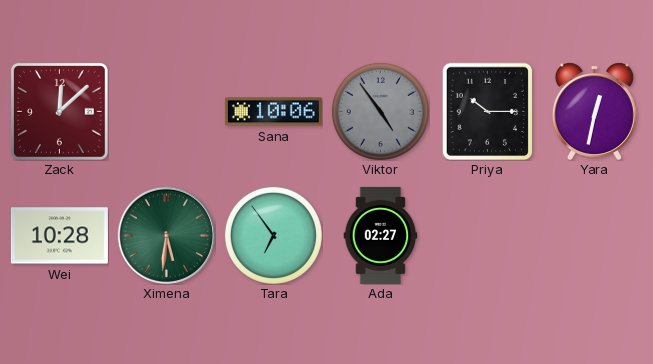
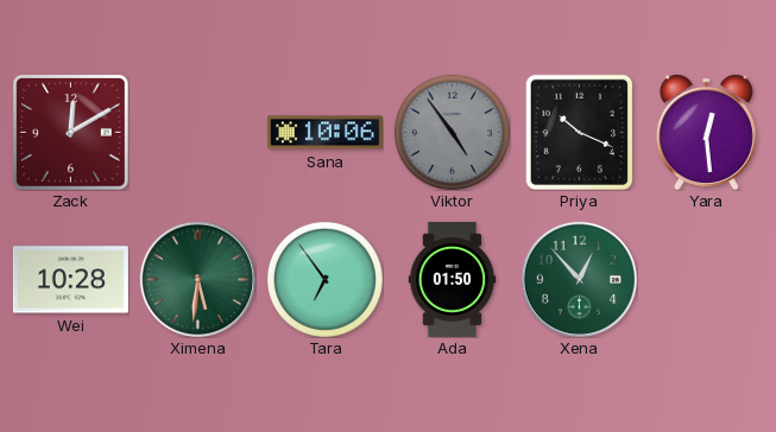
Zack: 12:08 -> 12:10
Priya: 10:15 -> 10:19
Yara: 12:32 -> 12:29
Ada: 02:27 -> 01:50
Xena: none -> 12:53
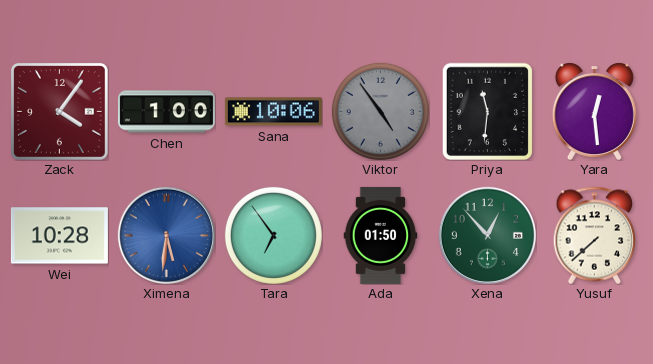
Zack: 12:10 -> 4:06
Chen: none -> 1:00
Priya: 10:19 -> 11:31
Ximena dial: green -> blue
Yusuf: none -> 7:38
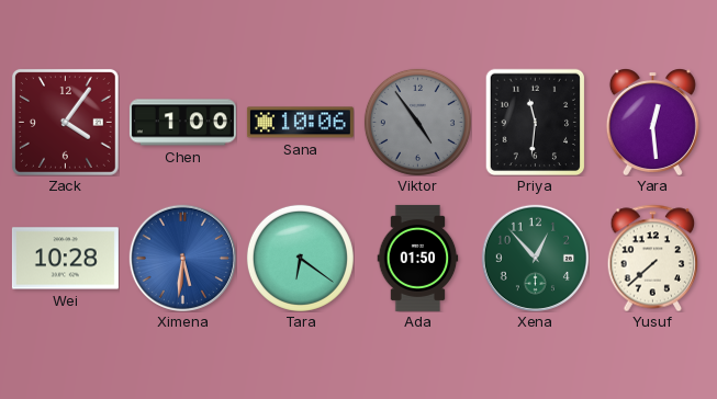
Tara: 6:54 -> 6:21
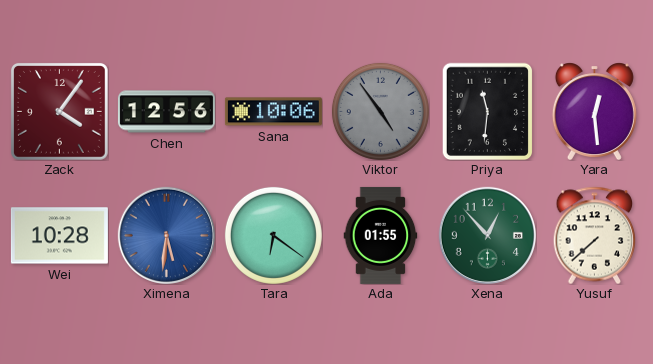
Chen: 1:00 -> 12:56
Ada: 01:50 -> 01:55
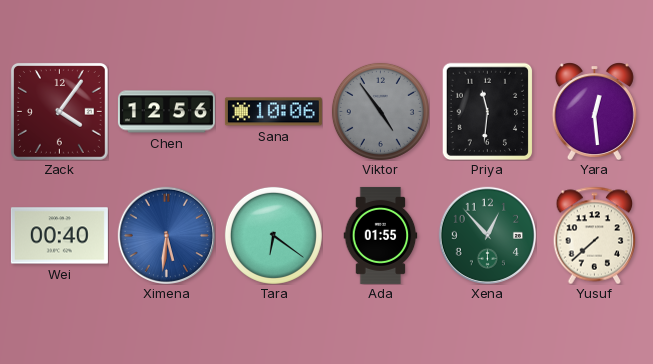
Wei: 10:28 -> 00:40
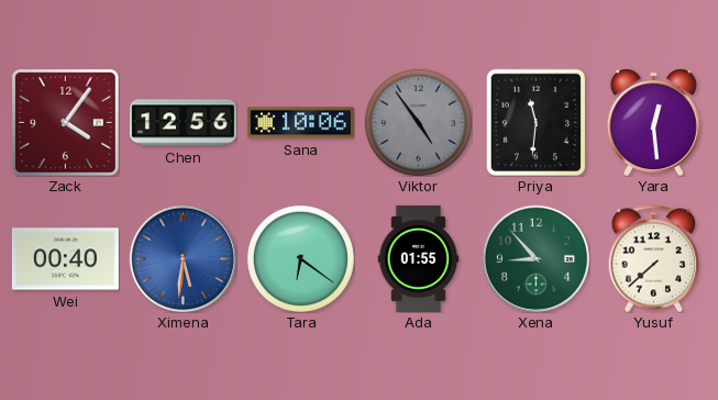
Xena: 12:53 -> 8:53
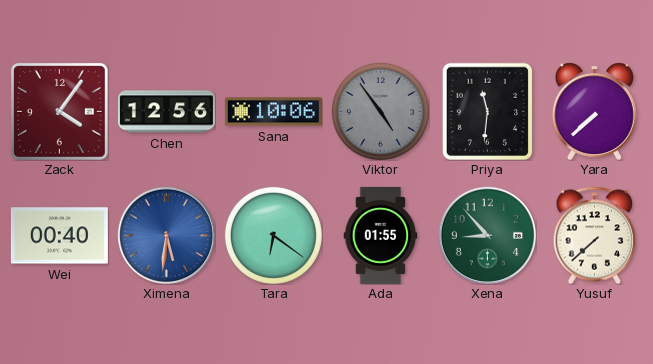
Yara: 12:29 -> 7:38
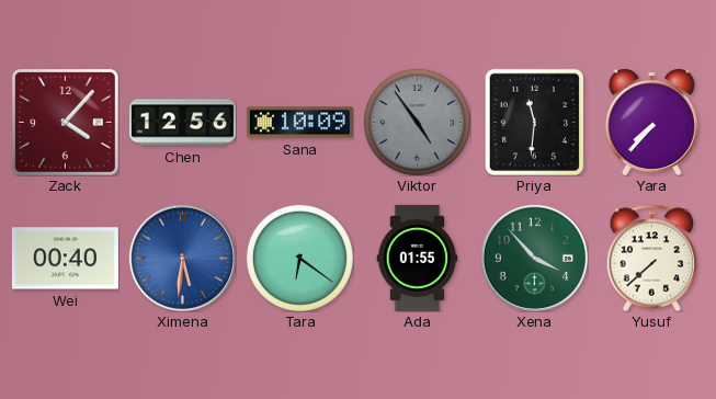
Zack: 4:06 -> 4:07
Sana: 10:06 -> 10:09
Yara: 7:38 -> 7:37
Xena: 8:53 -> 3:53
